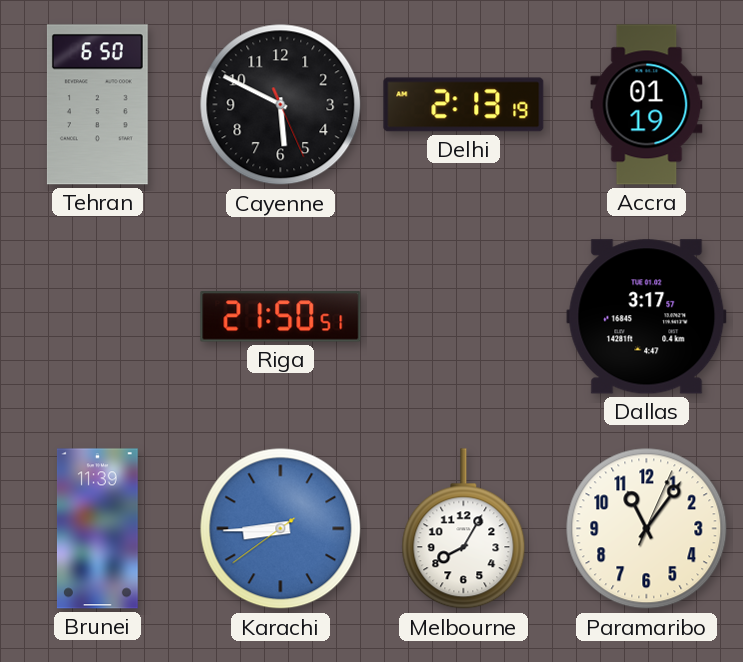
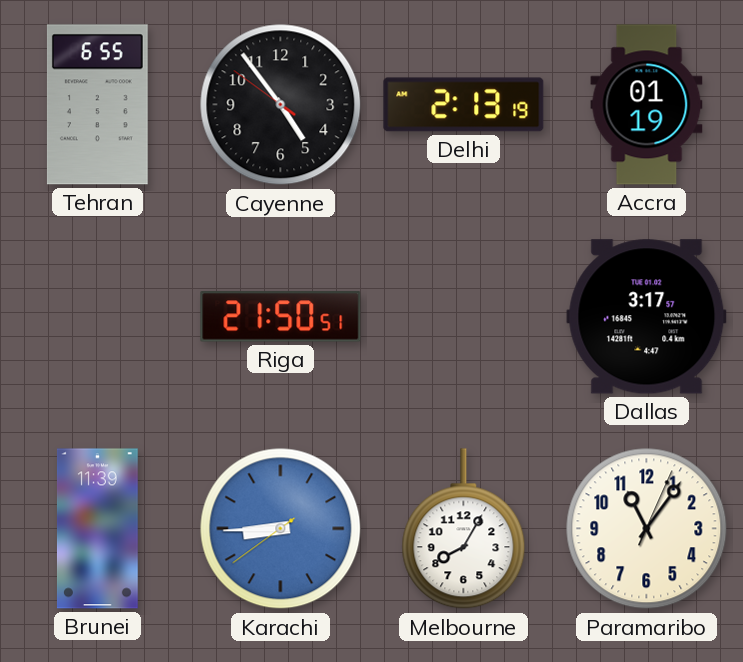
Tehran: 6:50 -> 6:55
Cayenne: 5:49 -> 4:53
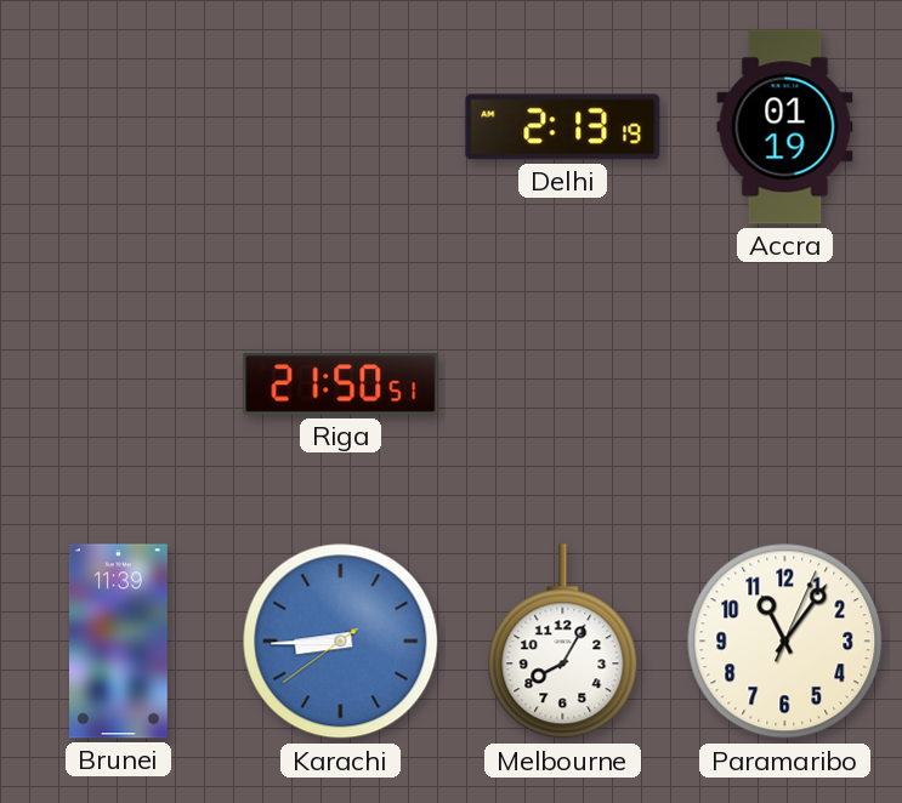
Tehran: 6:55 -> none
Cayenne: 4:53 -> none
Dallas: 3:17 -> none
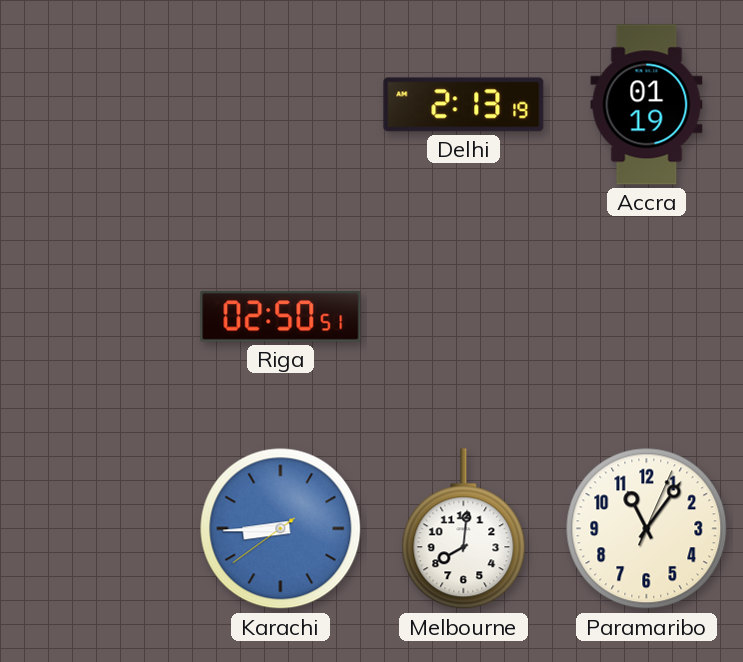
Riga: 21:50 -> 02:50
Brunei: 11:39 -> none
Melbourne: 8:05 -> 8:01
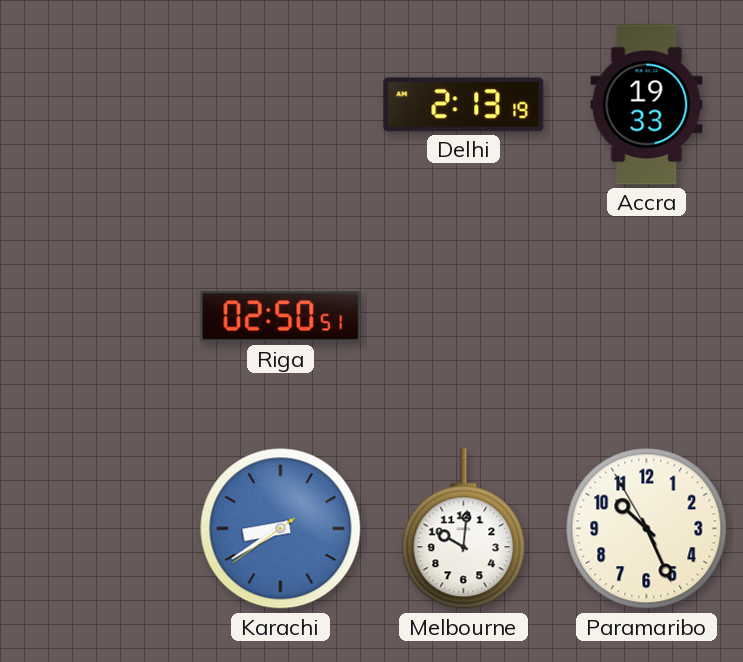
Accra: 01:19 -> 19:33
Karachi: 8:44 -> 8:39
Melbourne: 8:01 -> 10:01
Paramaribo: 11:06 -> 10:25
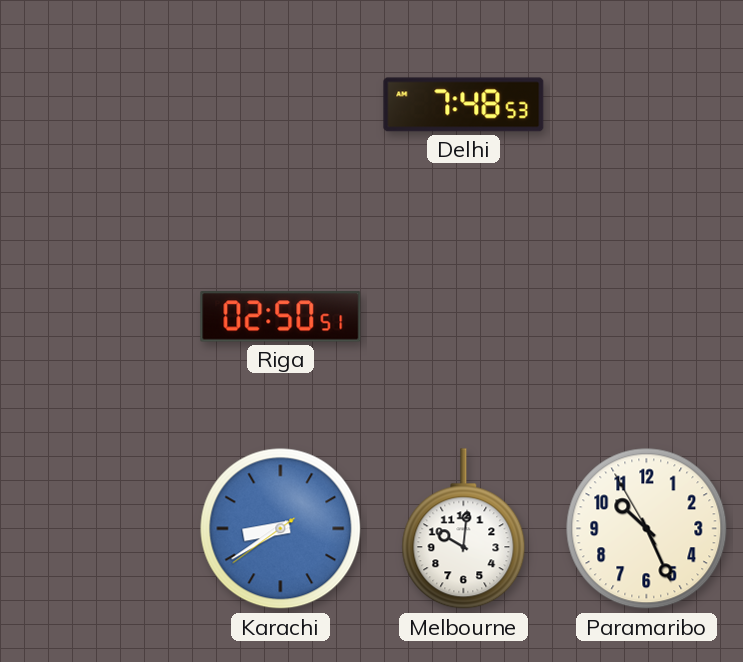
Delhi: 2:13 -> 7:48
Accra: 19:33 -> none
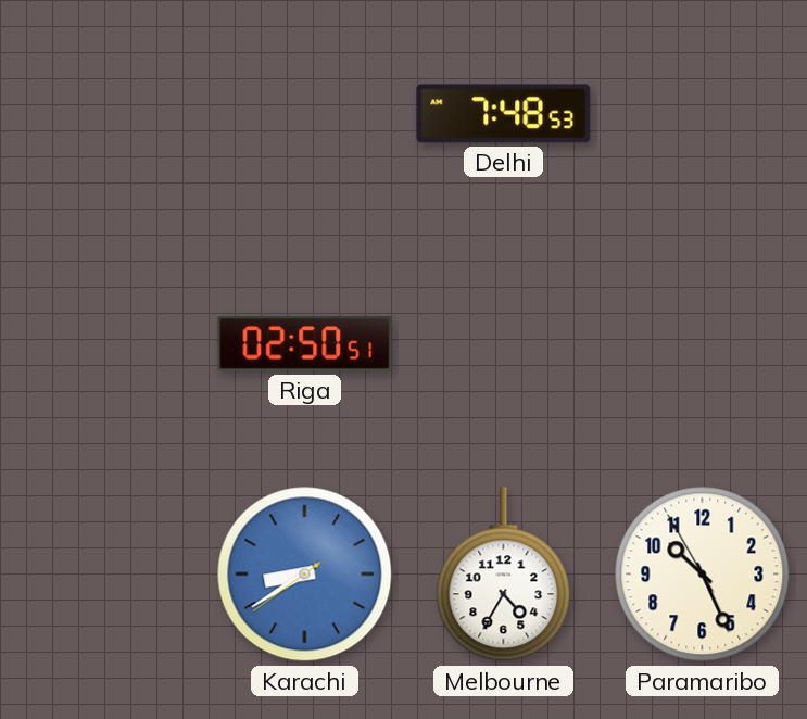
Melbourne: 10:01 -> 4:35
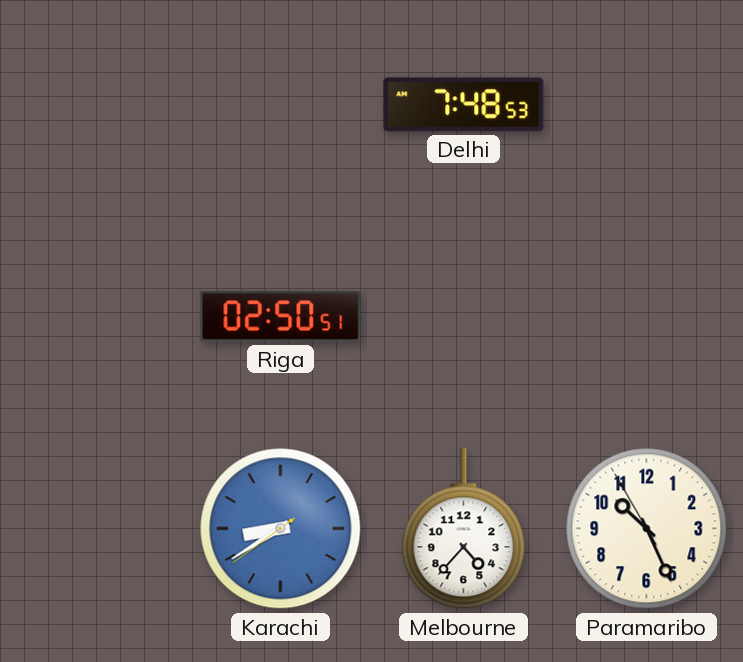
Melbourne: 4:35 -> 4:37
